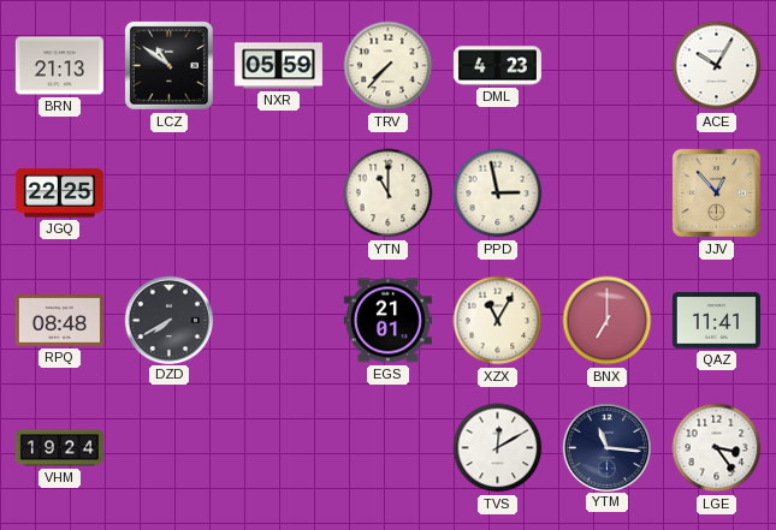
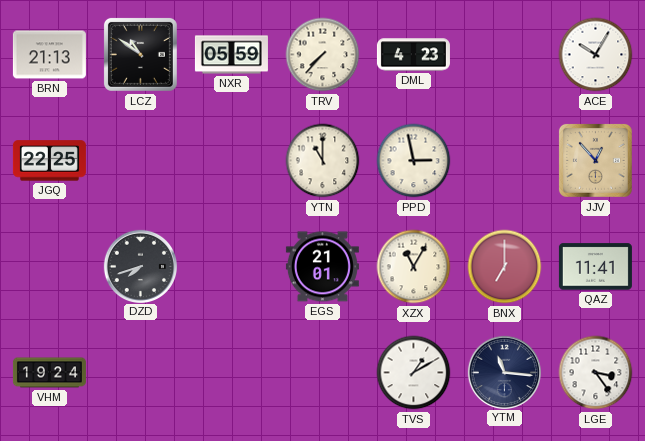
RPQ: 08:48 -> none
DZD: 7:40 -> 7:42
TVS: 12:10 -> 1:10
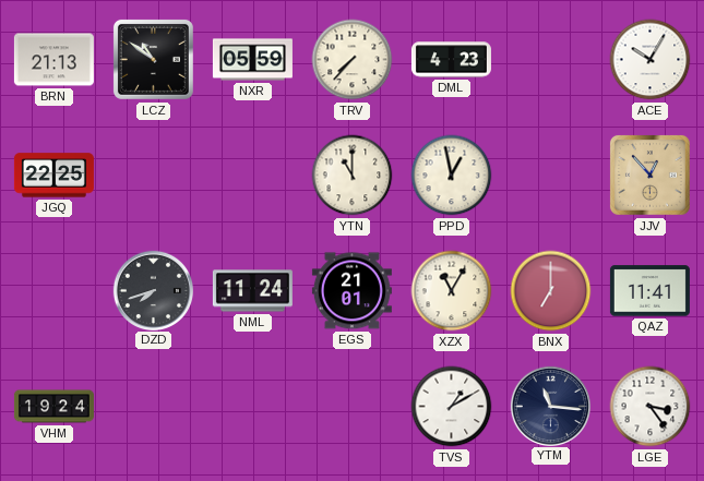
PPD: 2:58 -> 12:58
NML: none -> 11:24
